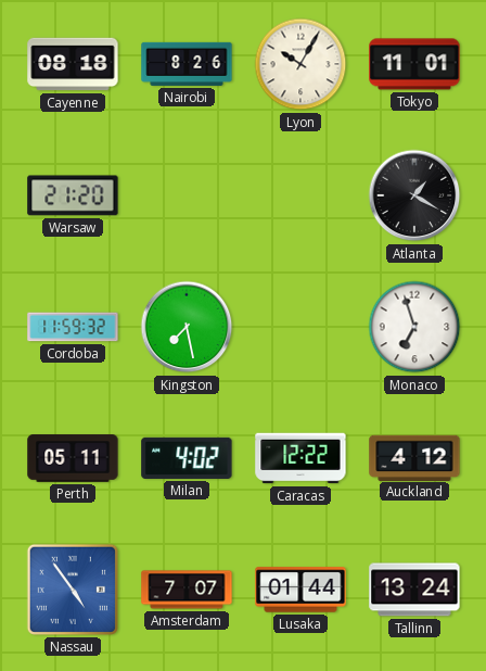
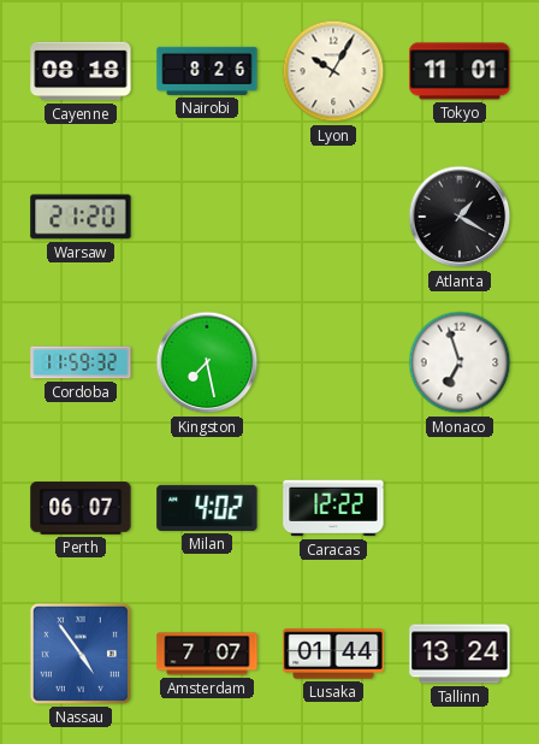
Perth: 05:11 -> 06:07
Auckland: 4:12 -> none
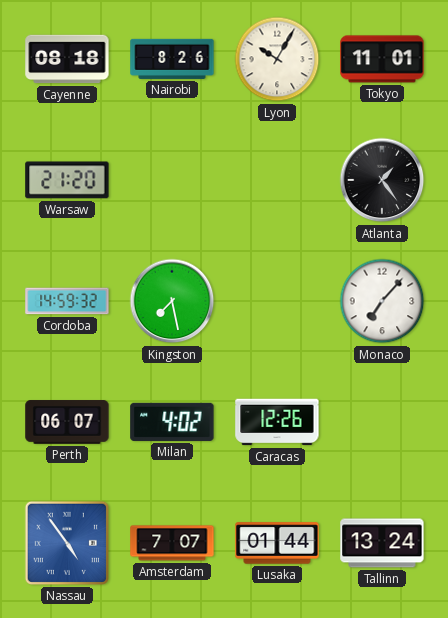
Atlanta: 1:20 -> 1:24
Cordoba: 11:59 -> 14:59
Monaco: 6:57 -> 7:07
Caracas: 12:22 -> 12:26
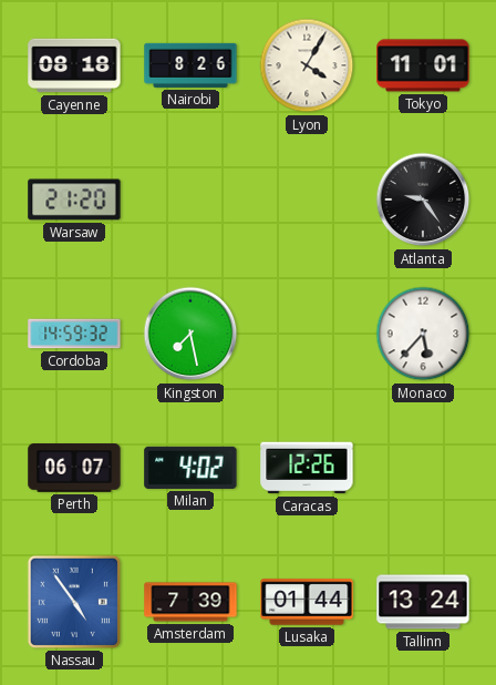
Lyon: 10:05 -> 4:05
Atlanta: 1:24 -> 9:24
Monaco: 7:07 -> 5:37
Amsterdam: 7:07 -> 7:39
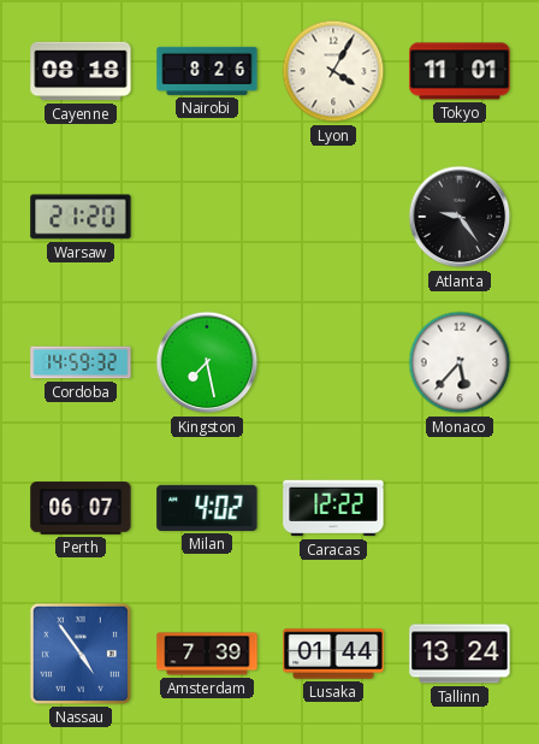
Caracas: 12:26 -> 12:22
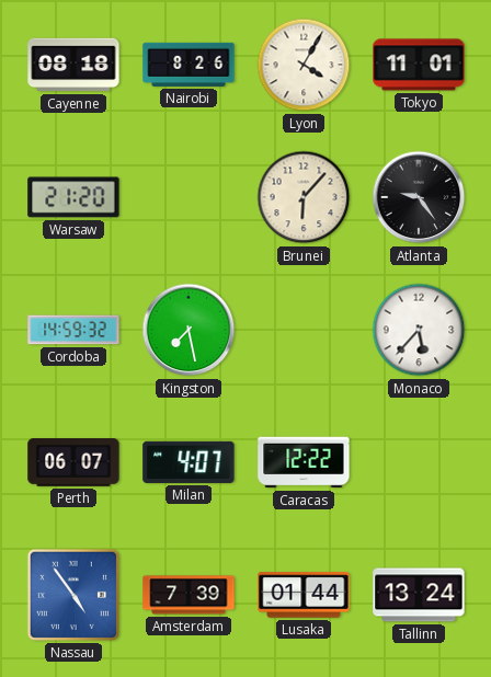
Brunei: none -> 6:07
Milan: 4:02 -> 4:07
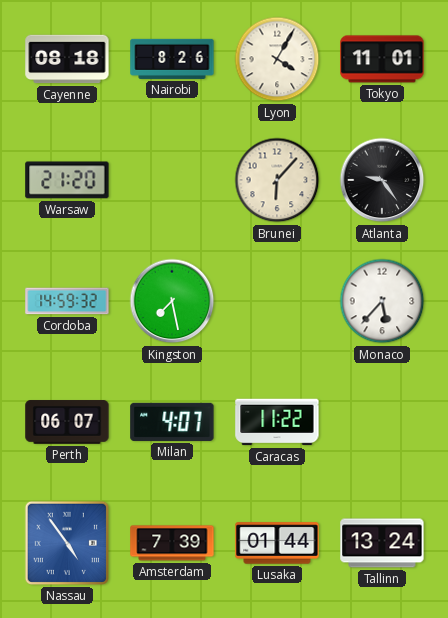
Caracas: 12:22 -> 11:22
